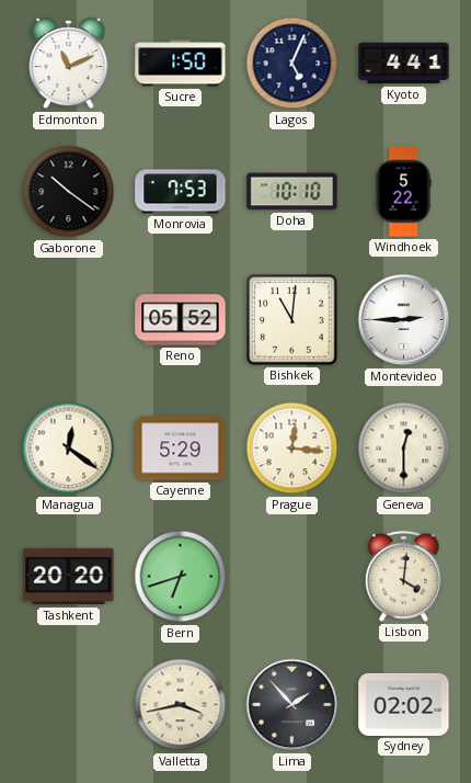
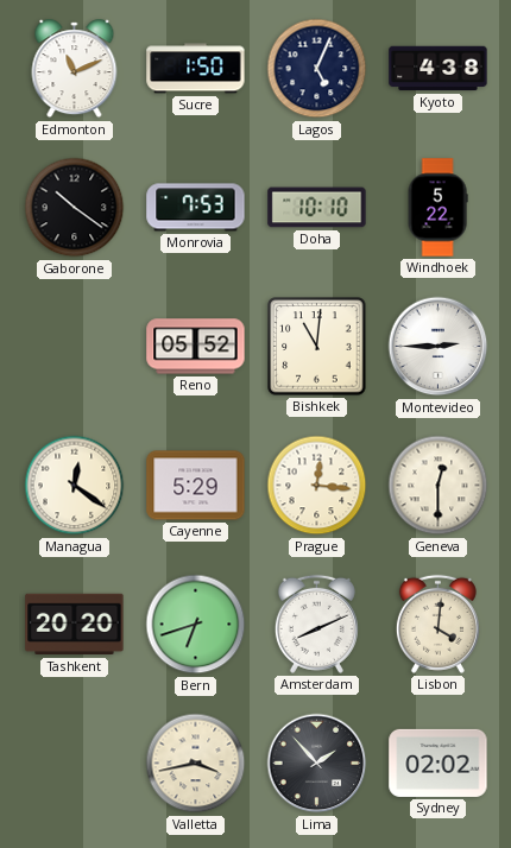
Kyoto: 4:41 -> 4:38
Amsterdam: none -> 8:11
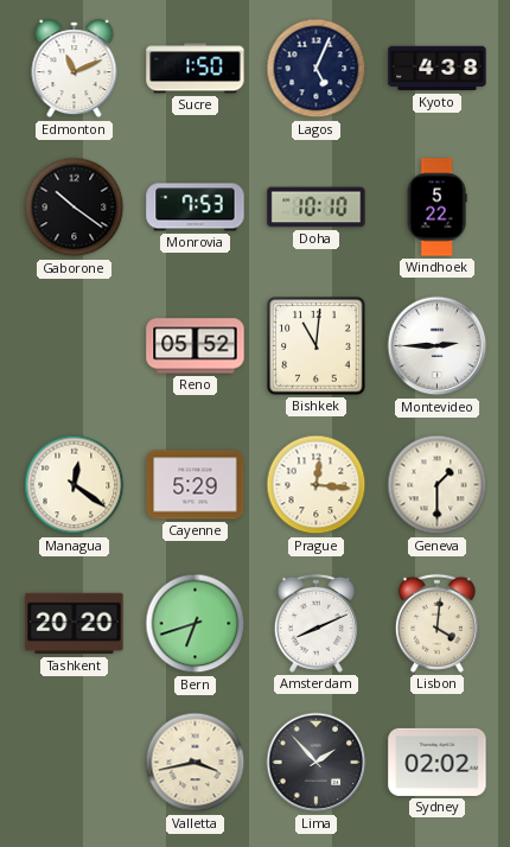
Geneva: 12:30 -> 1:30
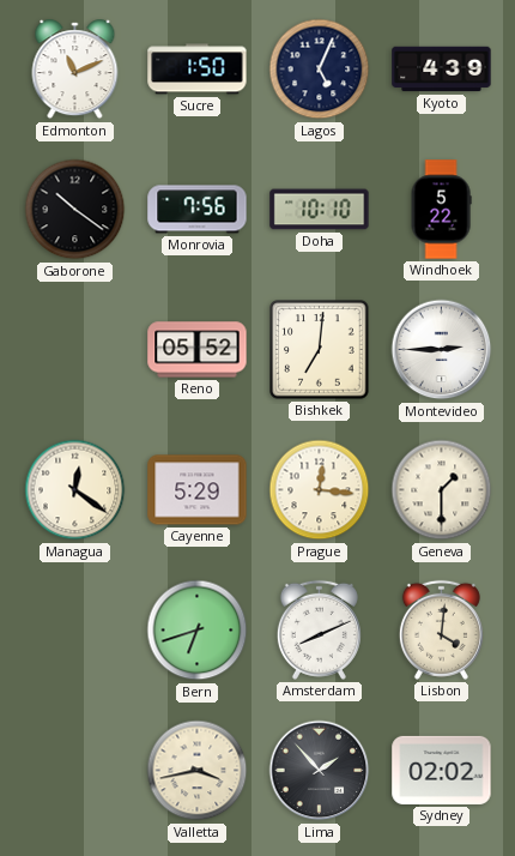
Kyoto: 4:38 -> 4:39
Monrovia: 7:53 -> 7:56
Bishkek: 11:01 -> 7:01
Tashkent: 20:20 -> none
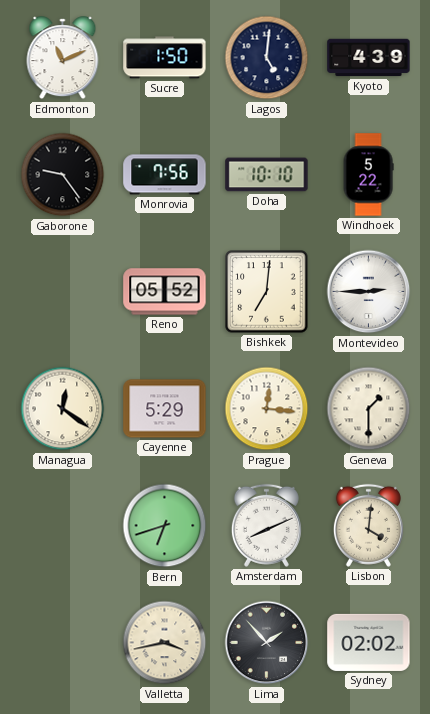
Lagos: 5:04 -> 5:01
Gaborone: 10:21 -> 9:24
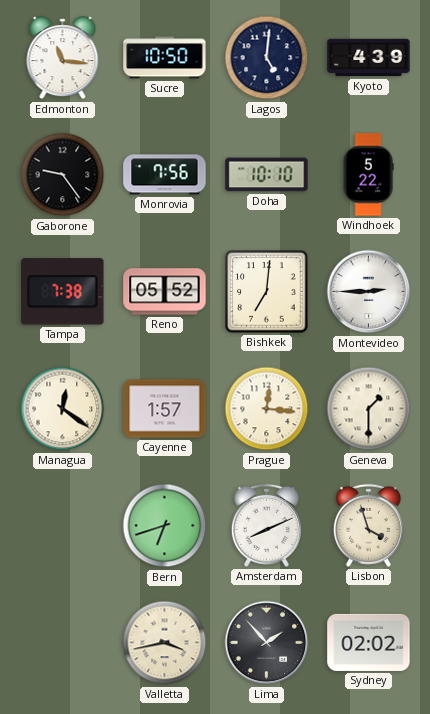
Edmonton: 11:11 -> 11:16
Sucre: 1:50 -> 10:50
Tampa: none -> 7:38
Cayenne: 5:29 -> 1:57
Lisbon: 4:01 -> 3:57
